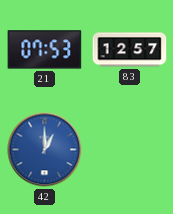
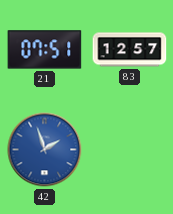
21: 07:53 -> 07:51
42: 1:00 -> 1:57
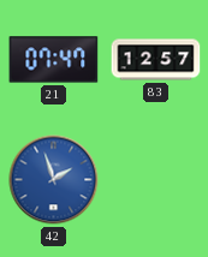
21: 07:51 -> 07:47
